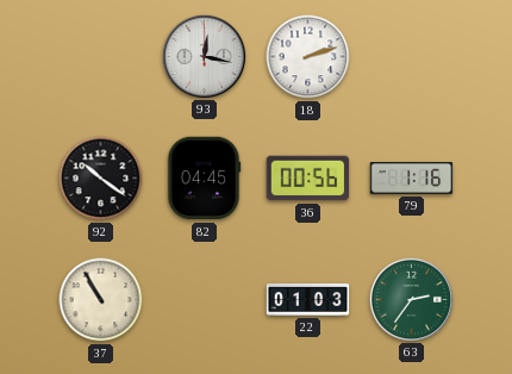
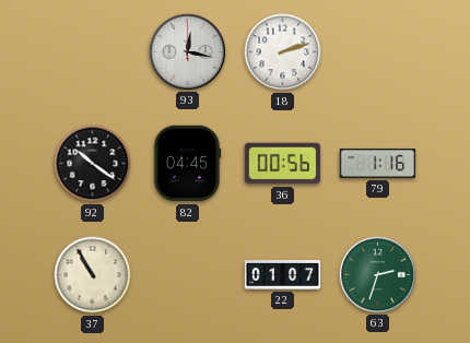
22: 01:03 -> 01:07
63: 2:36 -> 2:33
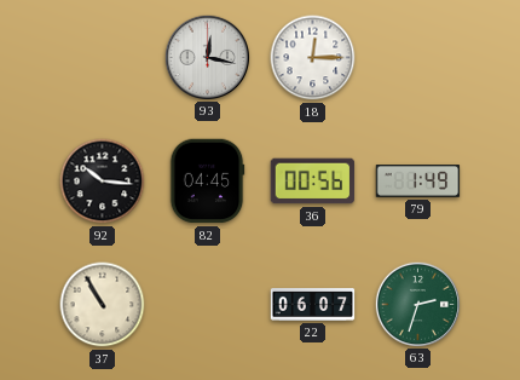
18: 2:12 -> 12:15
92: 10:21 -> 10:16
79: 1:16 -> 1:49
22: 01:07 -> 06:07
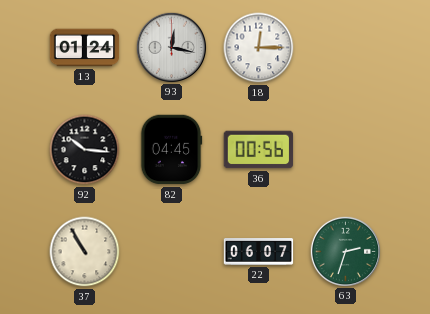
13: none -> 01:24
79: 1:49 -> none
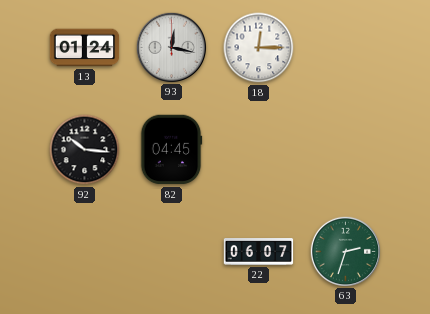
36: 00:56 -> none
37: 10:55 -> none
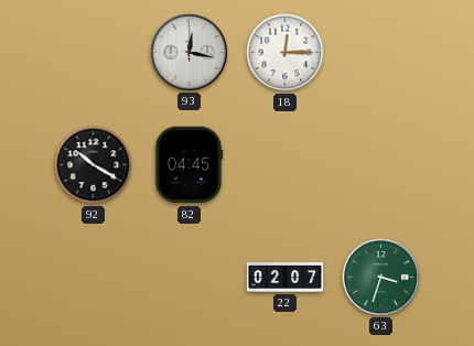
13: 01:24 -> none
92: 10:16 -> 10:20
22: 06:07 -> 02:07
63: 2:33 -> 3:33
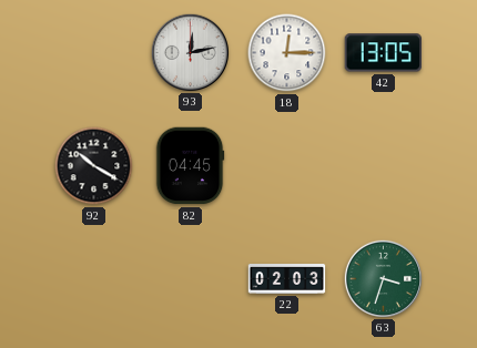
93: 12:17 -> 12:13
42: none -> 13:05
22: 02:07 -> 02:03
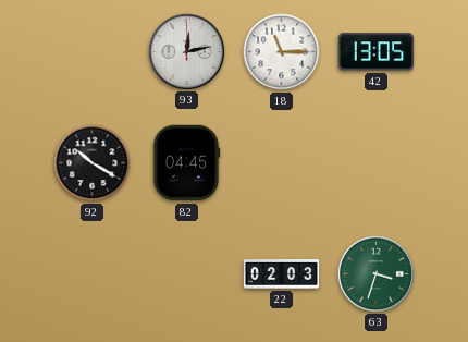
18: 12:15 -> 11:15
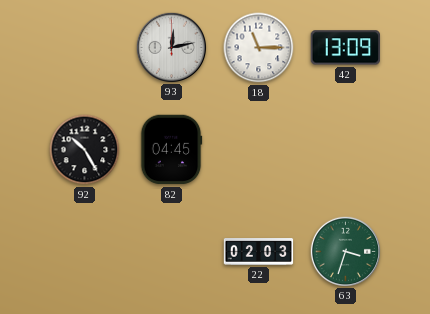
42: 13:05 -> 13:09
92: 10:20 -> 10:25
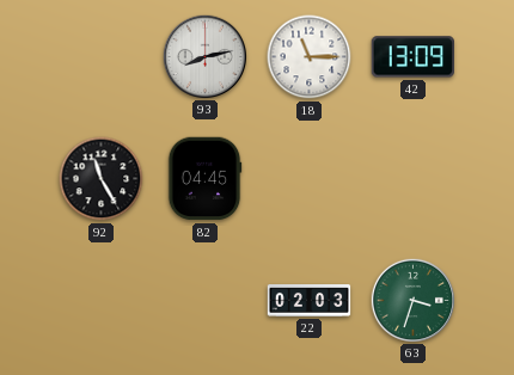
93: 12:13 -> 8:13
92: 10:25 -> 11:25
